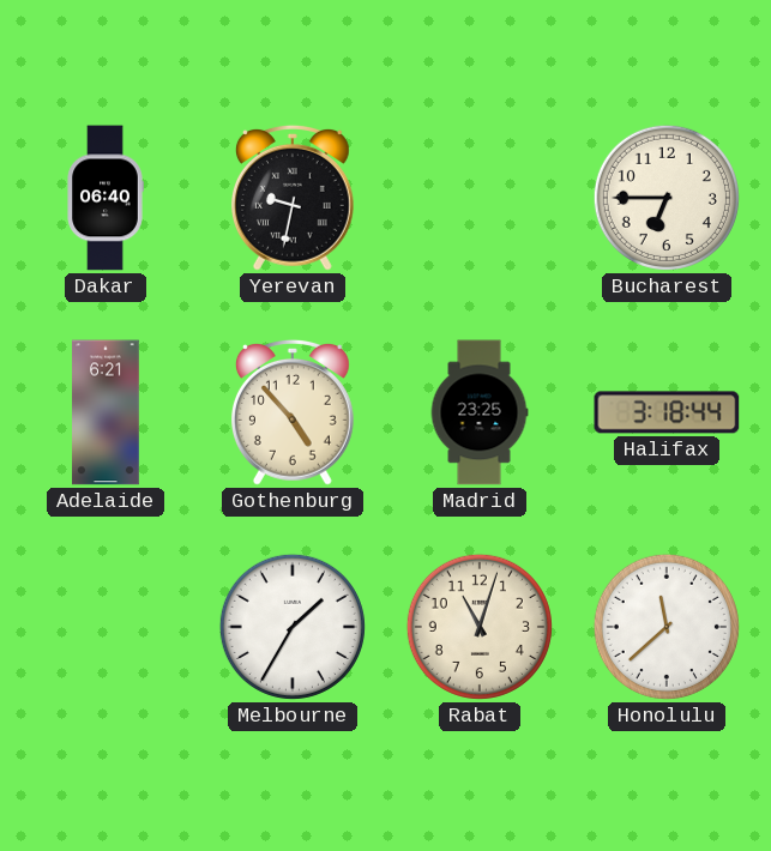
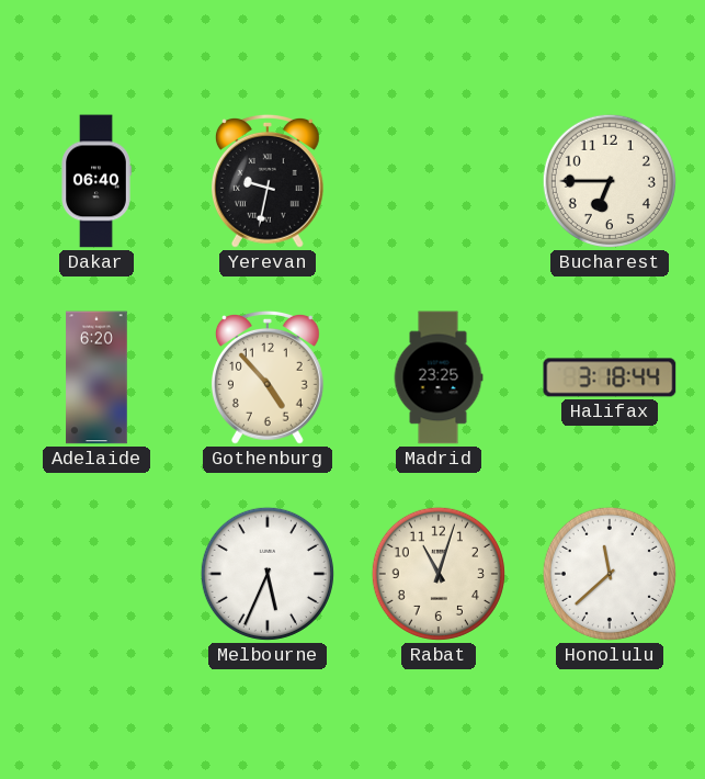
Adelaide: 6:21 -> 6:20
Melbourne: 1:35 -> 5:34
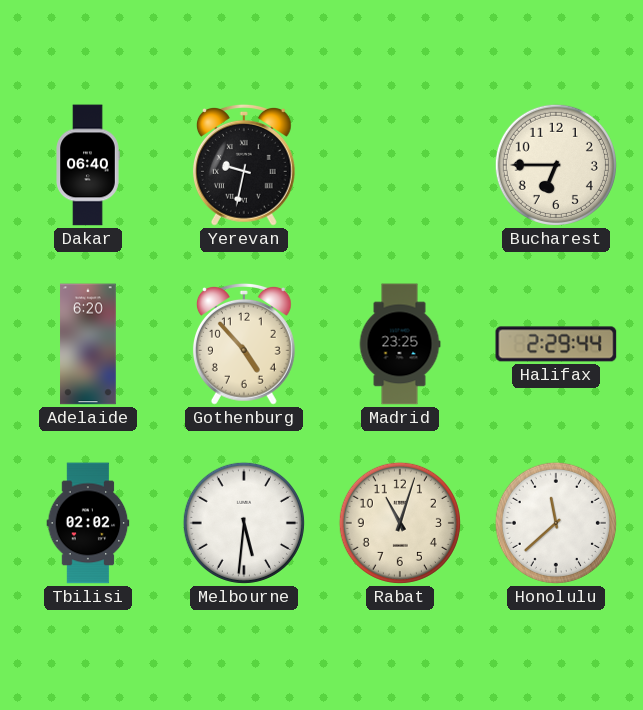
Halifax: 3:18 -> 2:29
Tbilisi: none -> 02:02
Melbourne: 5:34 -> 5:31
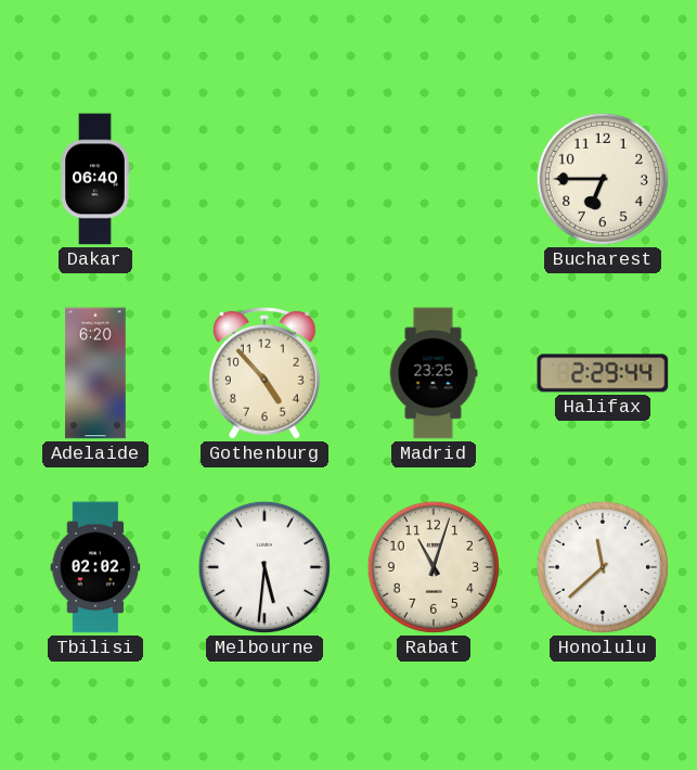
Yerevan: 9:32 -> none
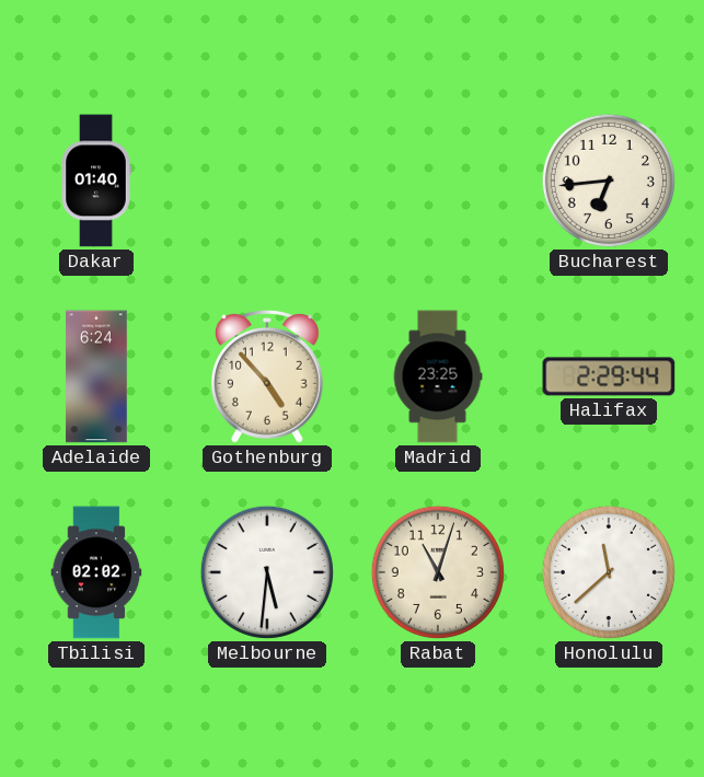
Dakar: 06:40 -> 01:40
Bucharest: 6:45 -> 6:44
Adelaide: 6:20 -> 6:24
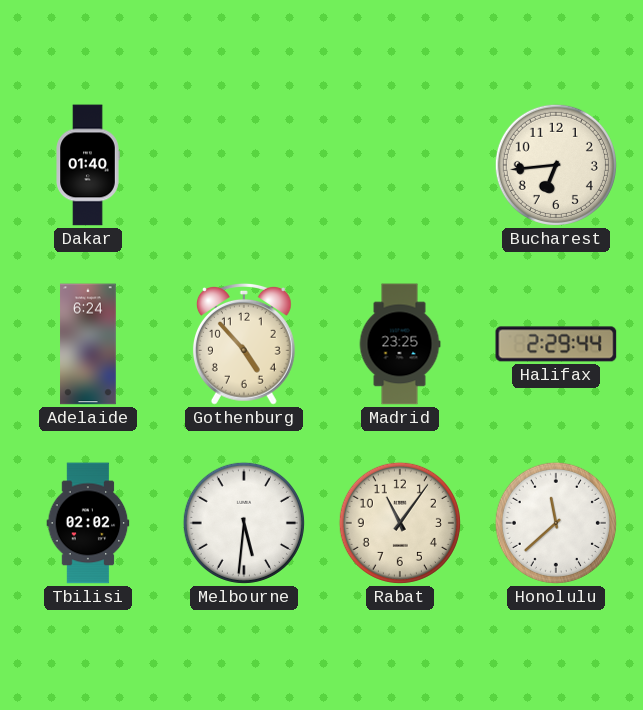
Rabat: 11:03 -> 11:06
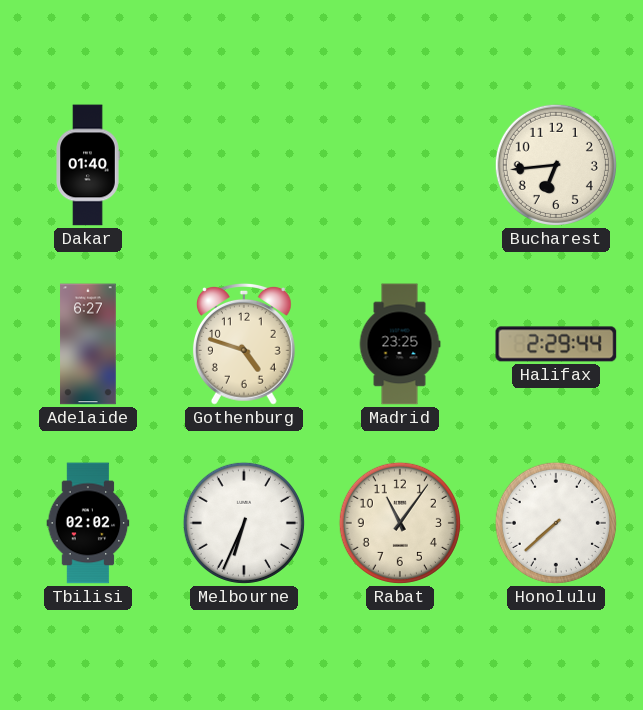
Adelaide: 6:24 -> 6:27
Gothenburg: 4:53 -> 4:48
Melbourne: 5:31 -> 6:34
Honolulu: 11:38 -> 7:38
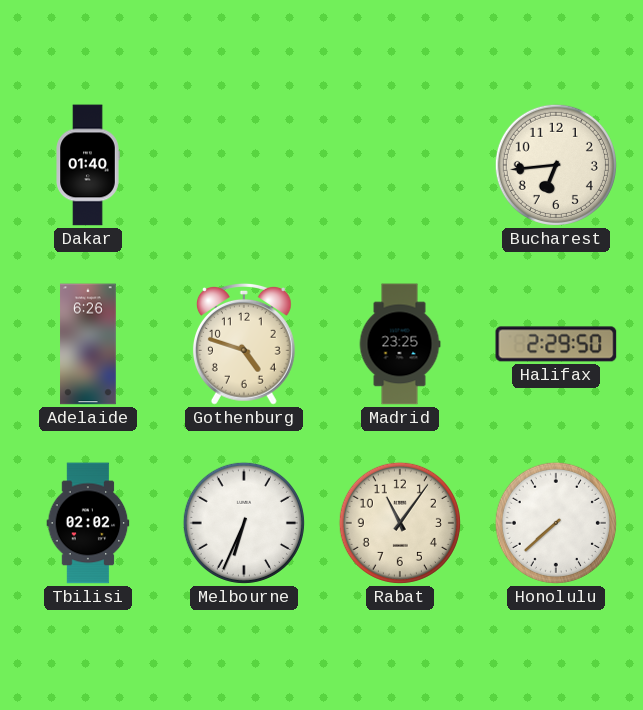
Adelaide: 6:27 -> 6:26
Halifax: 2:29:44 -> 2:29:50
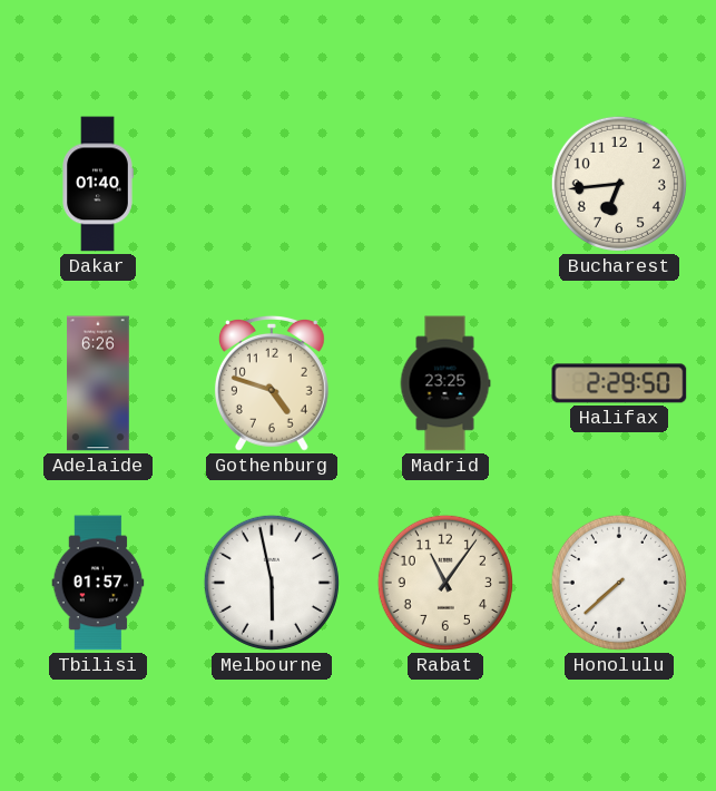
Tbilisi: 02:02 -> 01:57
Melbourne: 6:34 -> 5:58
